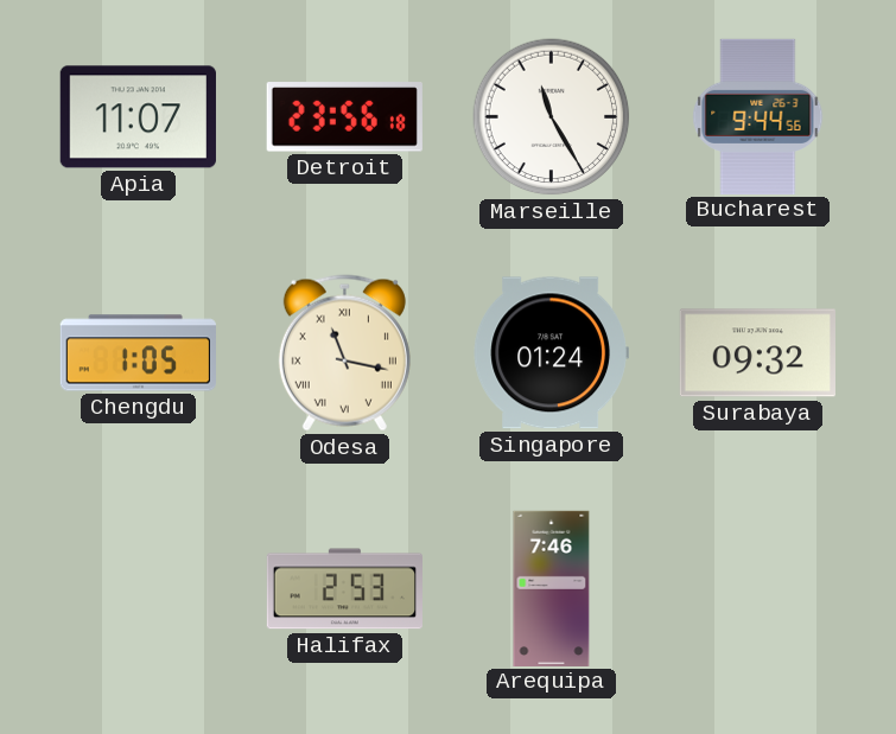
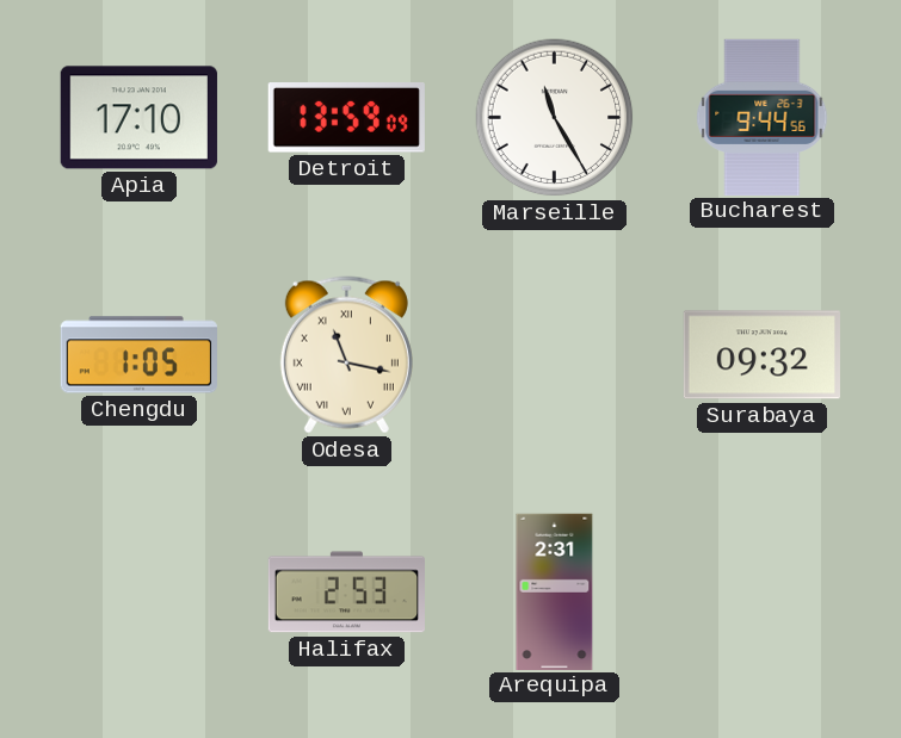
Apia: 11:07 -> 17:10
Detroit: 23:56 -> 13:59
Singapore: 01:24 -> none
Arequipa: 7:46 -> 2:31
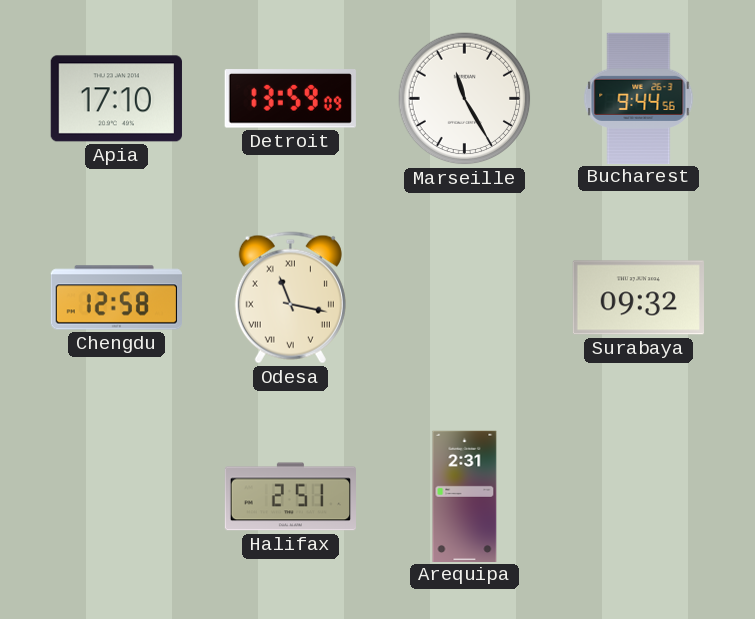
Chengdu: 1:05 -> 12:58
Halifax: 2:53 -> 2:51
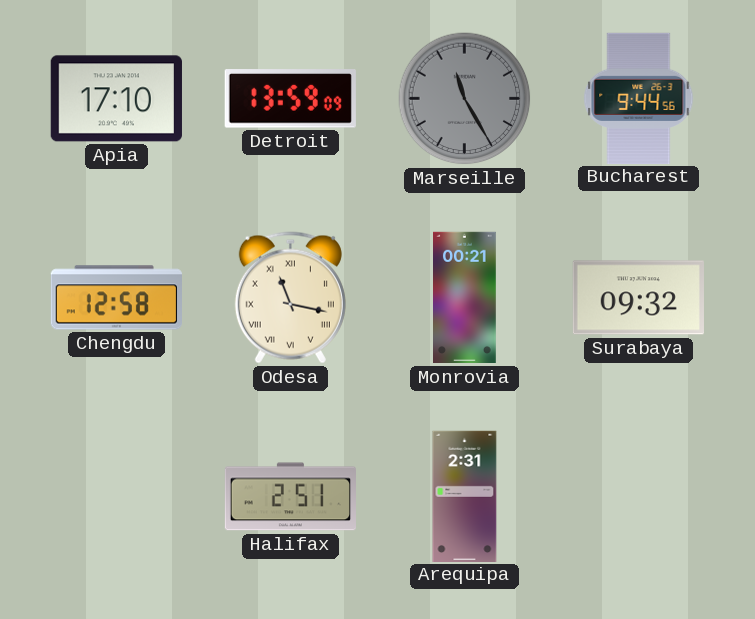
Marseille dial: white -> grey
Monrovia: none -> 00:21
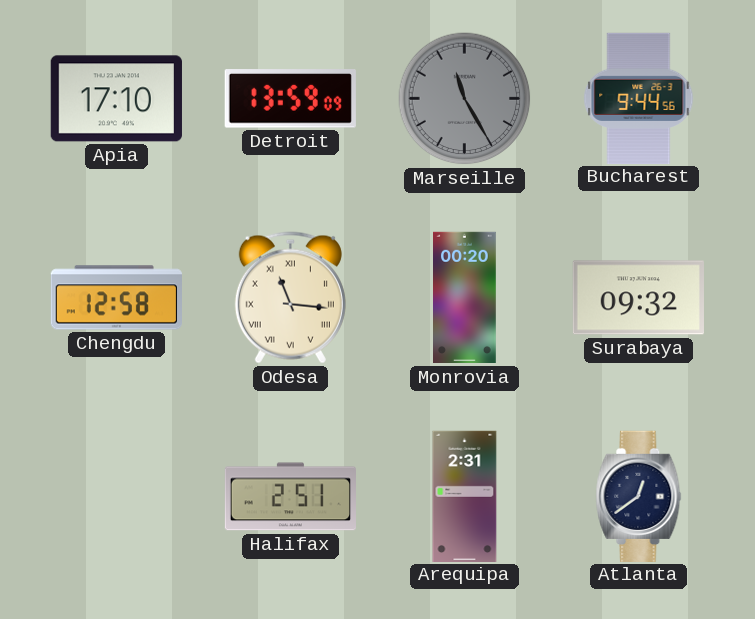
Odesa: 11:17 -> 11:16
Monrovia: 00:21 -> 00:20
Atlanta: none -> 12:39
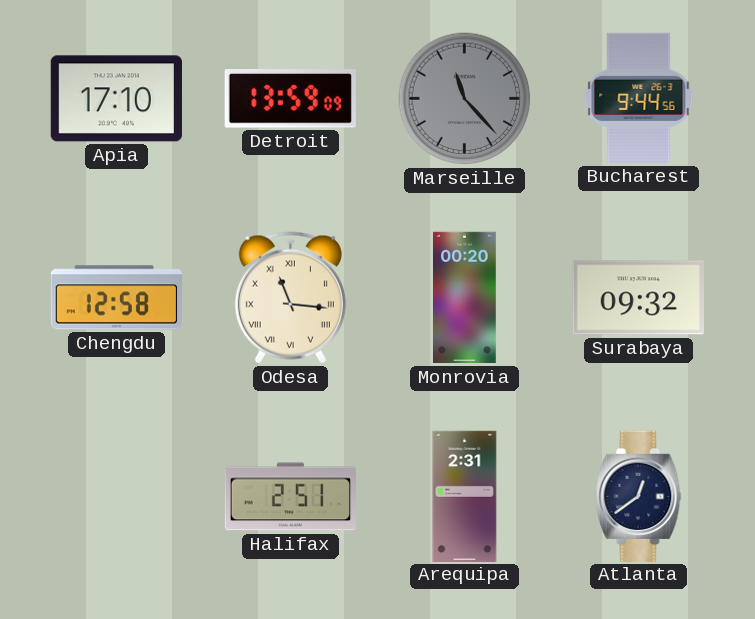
Marseille: 11:25 -> 11:23
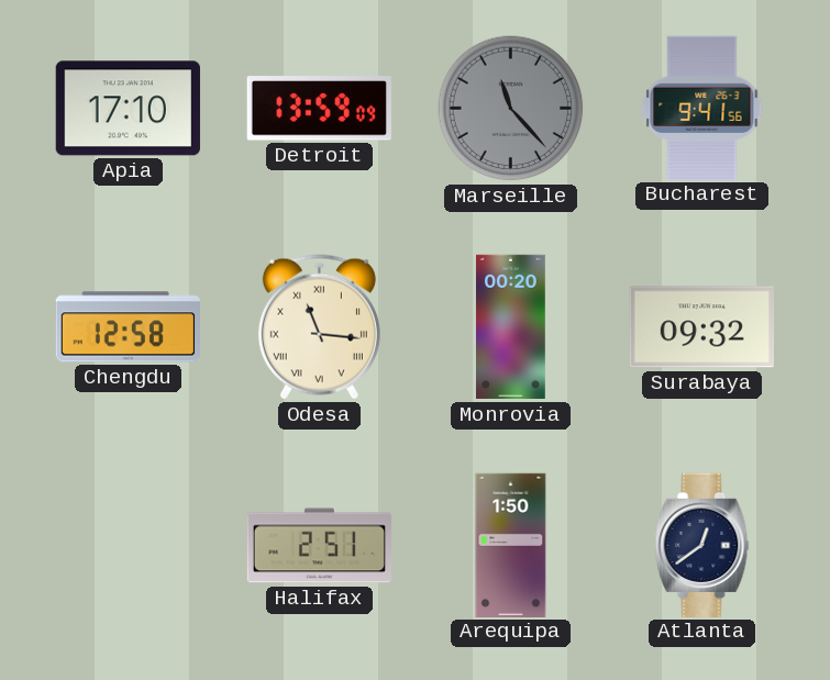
Bucharest: 9:44 -> 9:41
Arequipa: 2:31 -> 1:50
